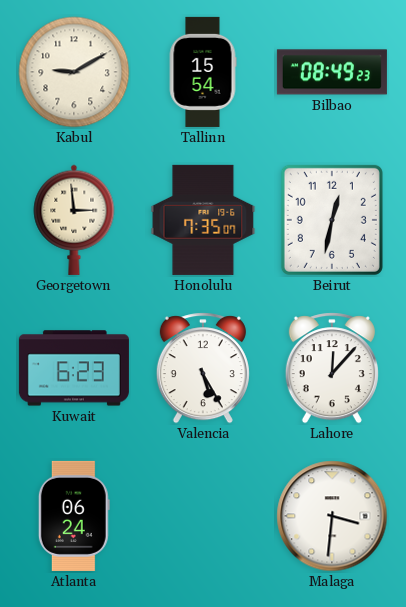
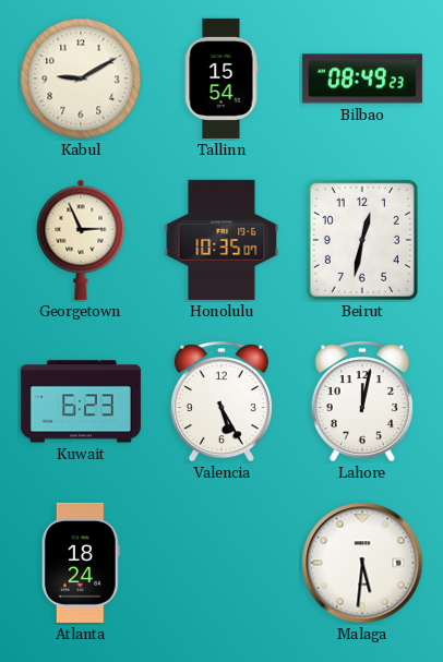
Georgetown: 2:59 -> 2:56
Honolulu: 7:35 -> 10:35
Lahore: 12:07 -> 12:02
Atlanta: 06:24 -> 18:24
Malaga: 3:31 -> 5:31
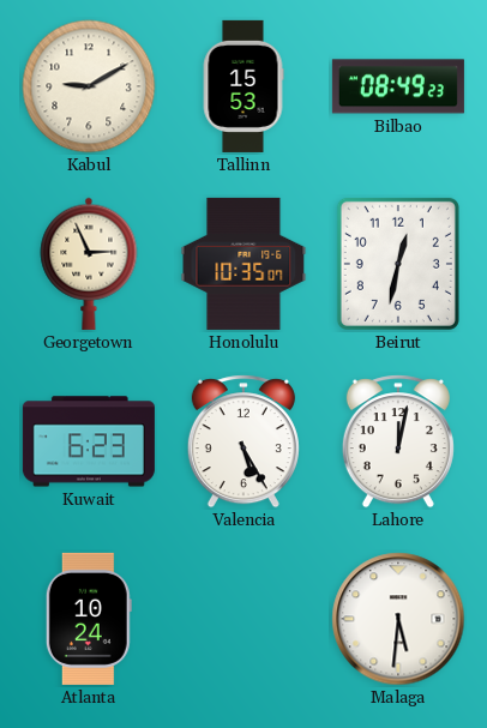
Tallinn: 15:54 -> 15:53
Atlanta: 18:24 -> 10:24
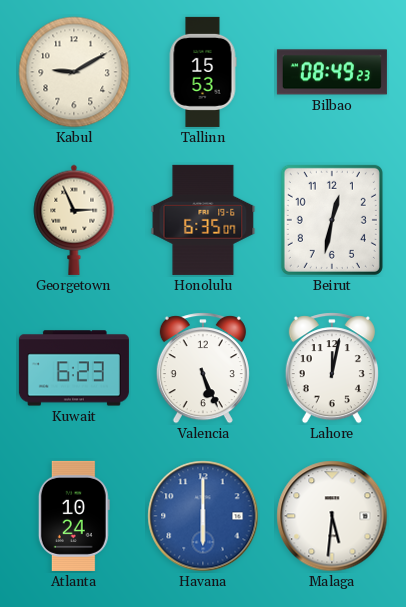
Honolulu: 10:35 -> 6:35
Valencia: 5:25 -> 5:26
Havana: none -> 6:00
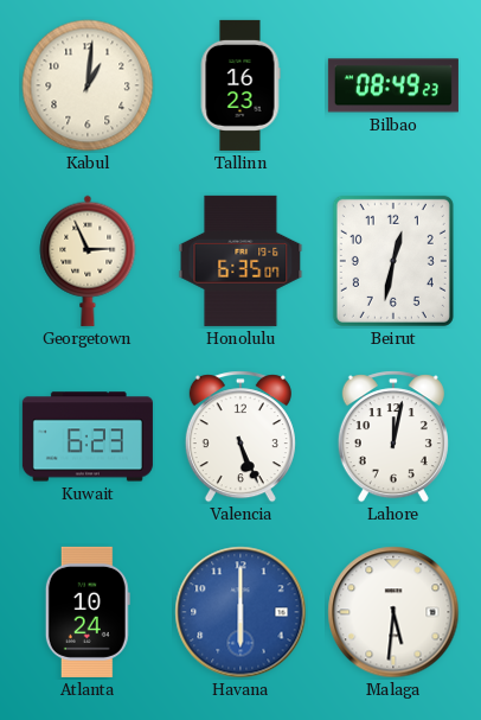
Kabul: 9:10 -> 1:01
Tallinn: 15:53 -> 16:23
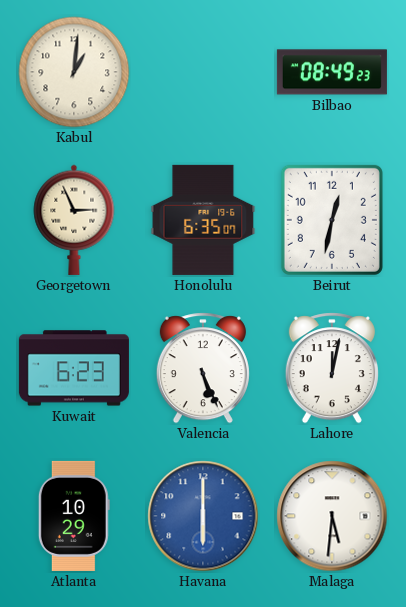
Tallinn: 16:23 -> none
Atlanta: 10:24 -> 10:29
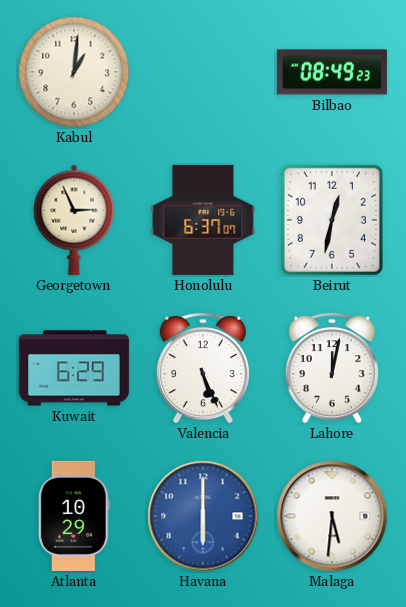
Honolulu: 6:35 -> 6:37
Kuwait: 6:23 -> 6:29
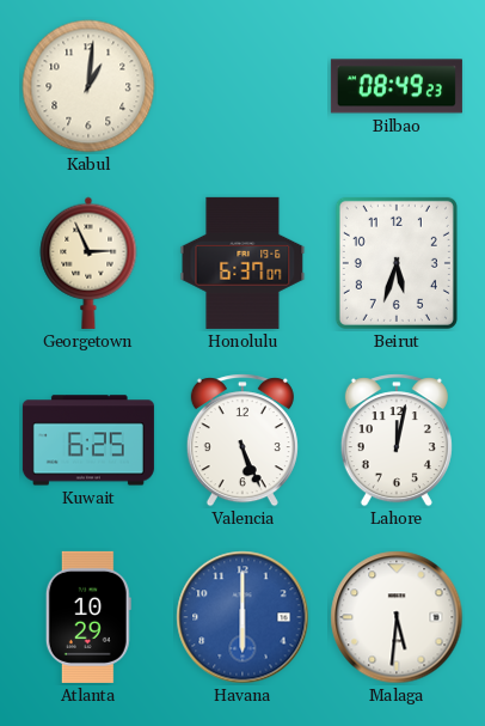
Beirut: 12:32 -> 5:33
Kuwait: 6:29 -> 6:25
